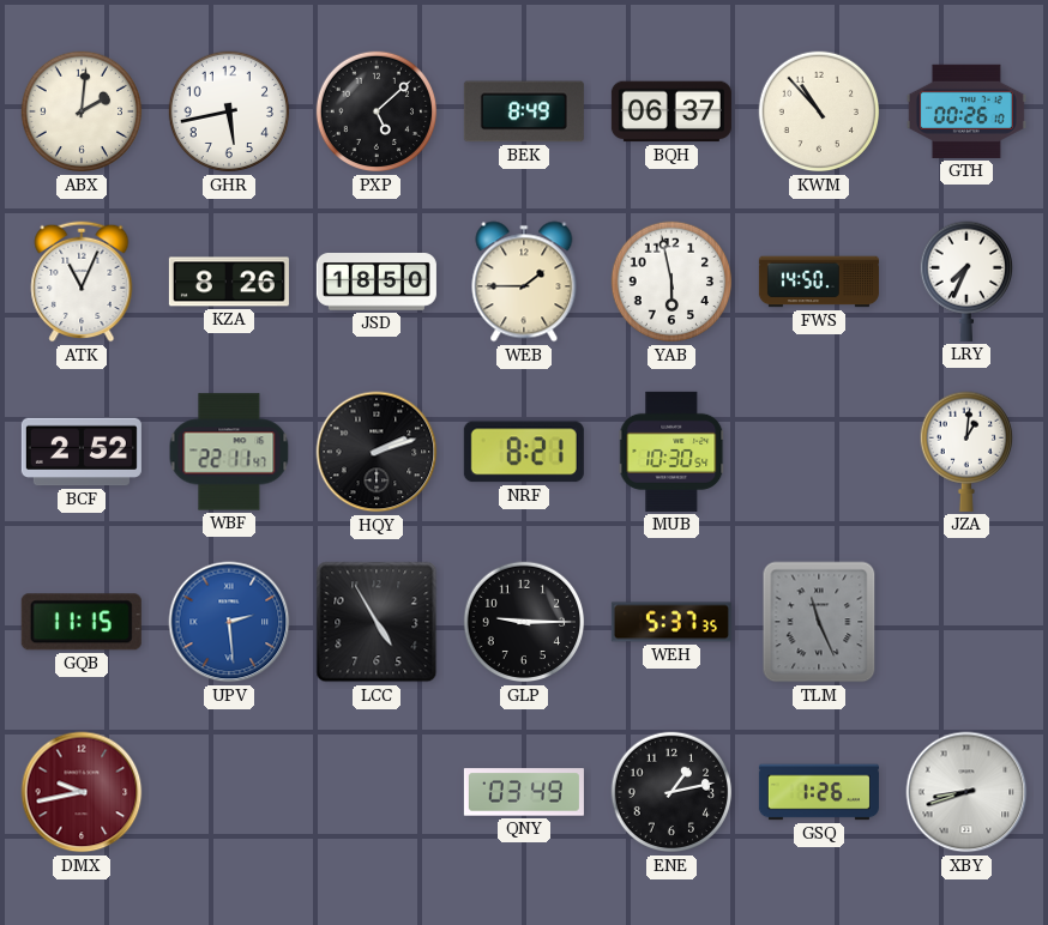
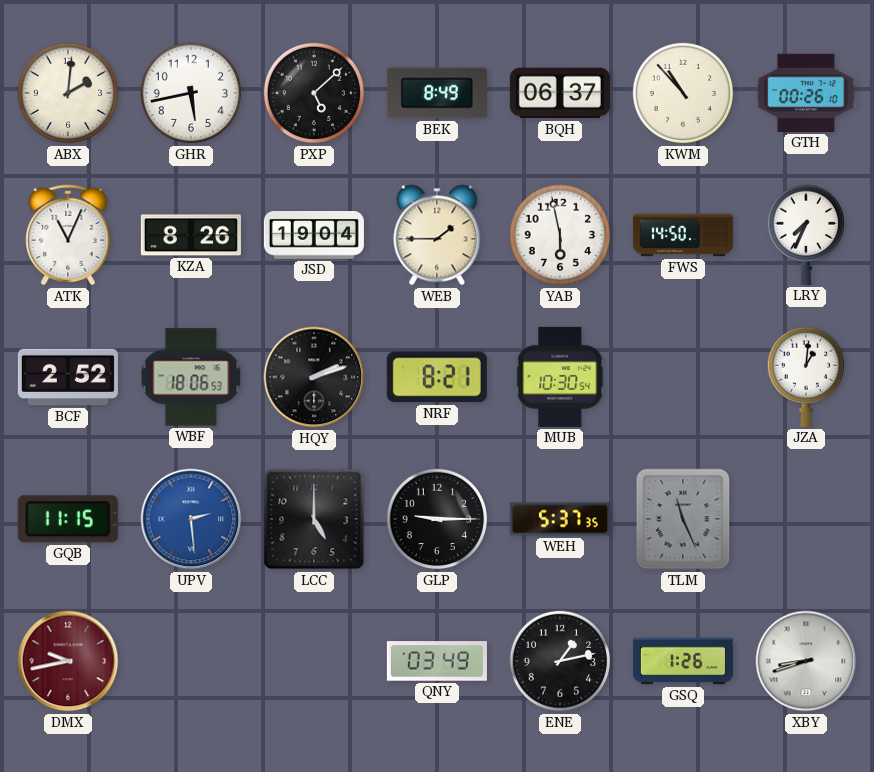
JSD: 18:50 -> 19:04
WBF: 22:11 -> 18:06
LCC: 4:55 -> 5:00
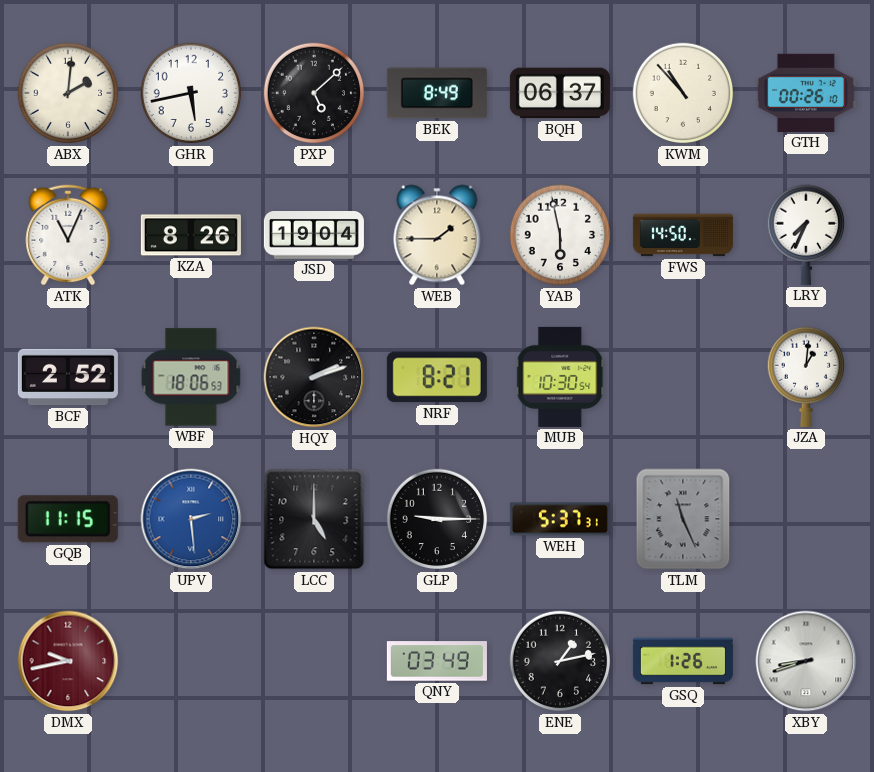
WEH: 5:37:35 -> 5:37:31
